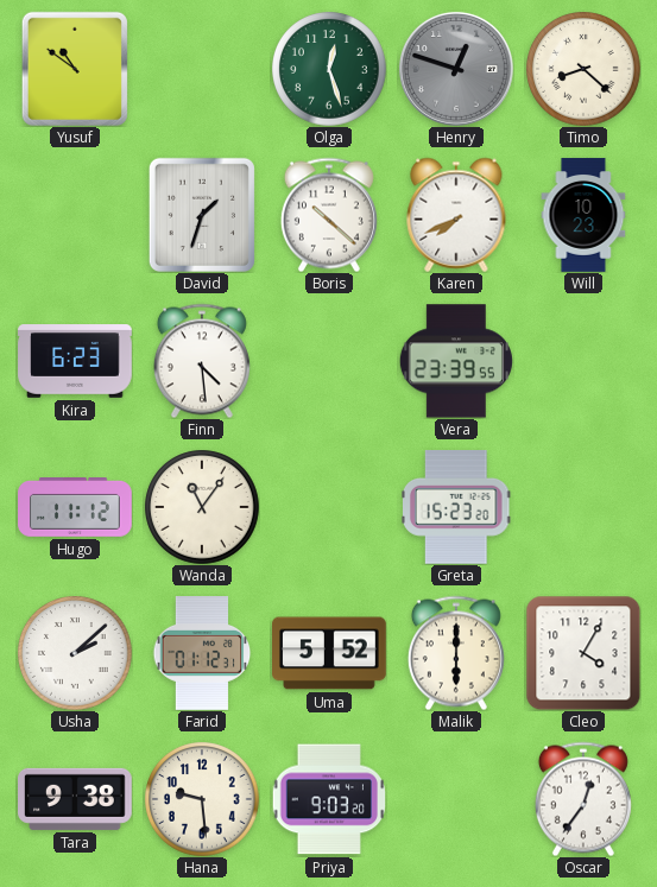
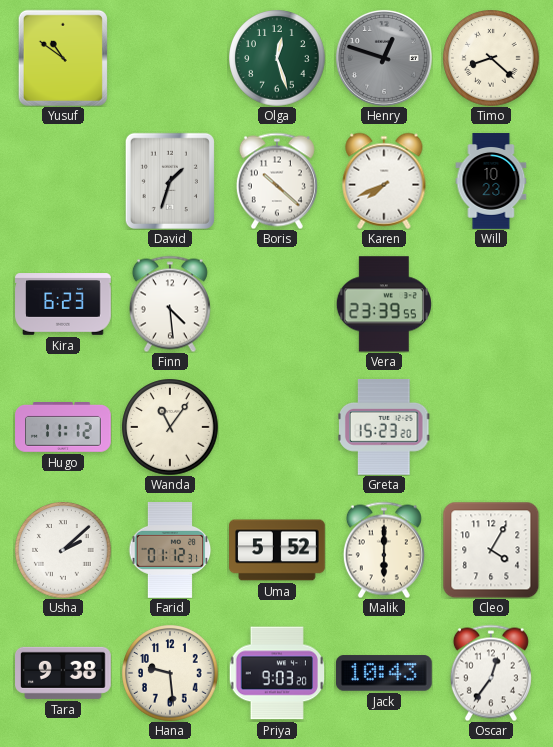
Jack: none -> 10:43
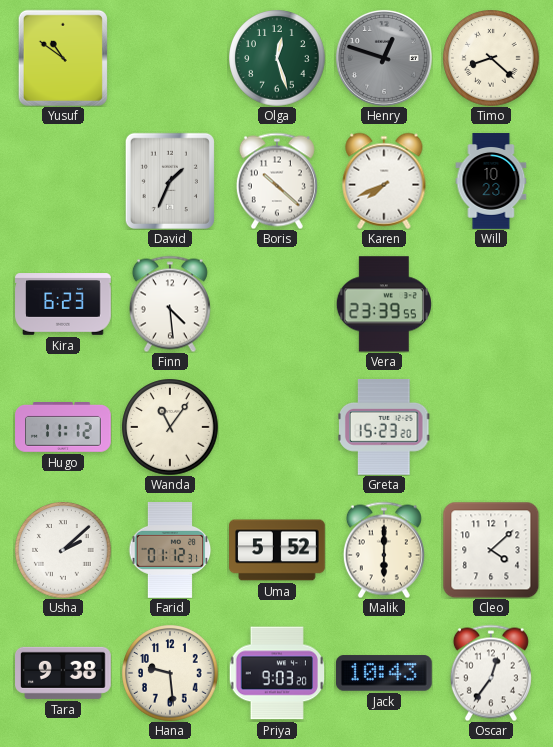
David: 1:33 -> 1:34
Cleo: 4:05 -> 4:08
